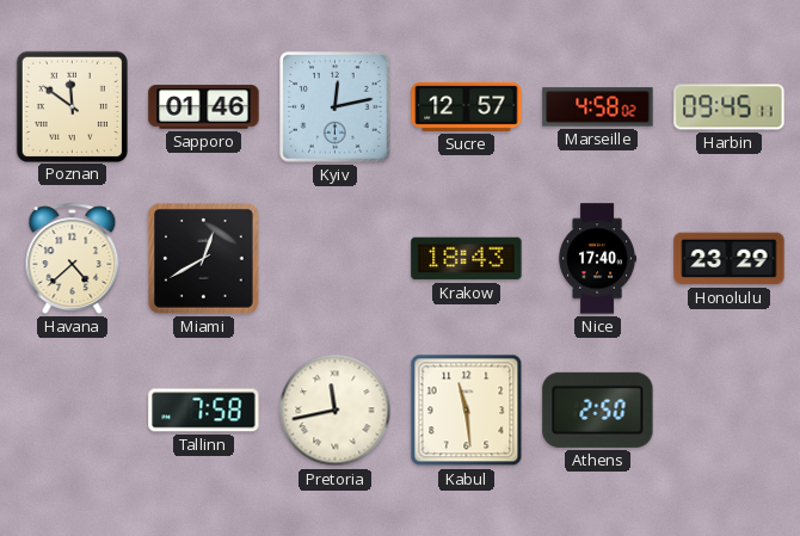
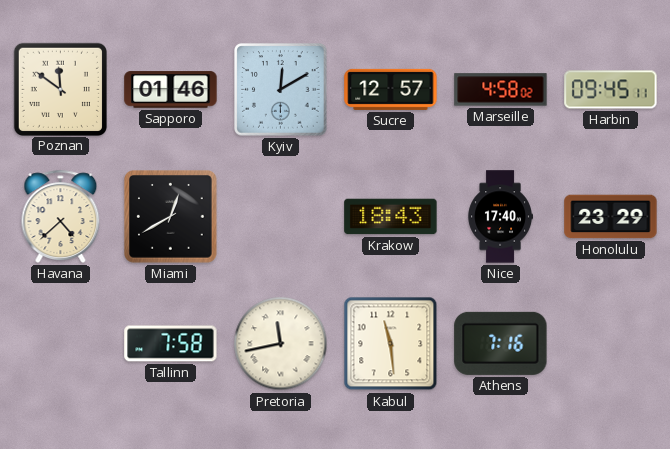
Kyiv: 12:13 -> 12:10
Athens: 2:50 -> 7:16
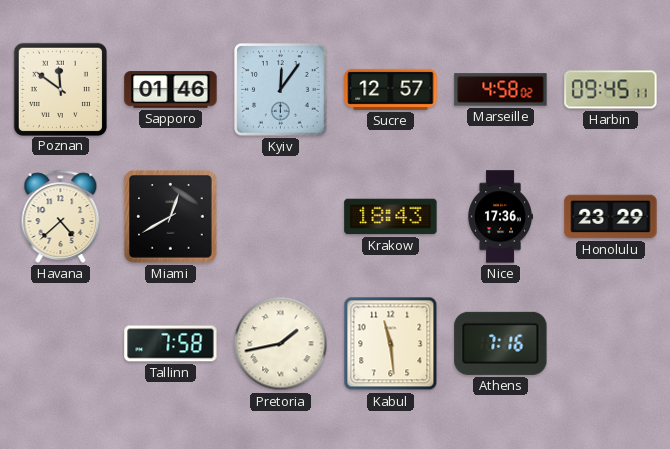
Kyiv: 12:10 -> 12:06
Nice: 17:40 -> 17:36
Pretoria: 11:43 -> 1:43
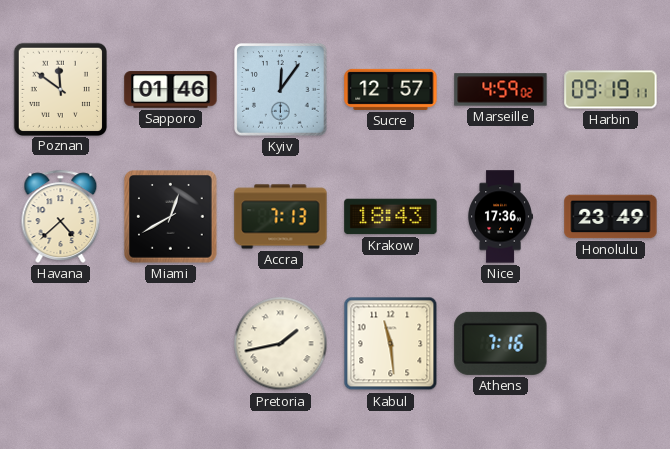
Marseille: 4:58 -> 4:59
Harbin: 09:45 -> 09:19
Accra: none -> 7:13
Honolulu: 23:29 -> 23:49
Tallinn: 7:58 -> none
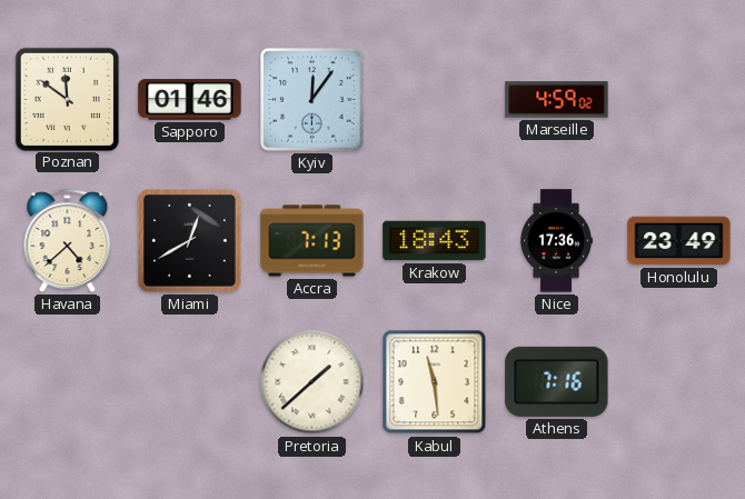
Sucre: 12:57 -> none
Harbin: 09:19 -> none
Pretoria: 1:43 -> 1:38
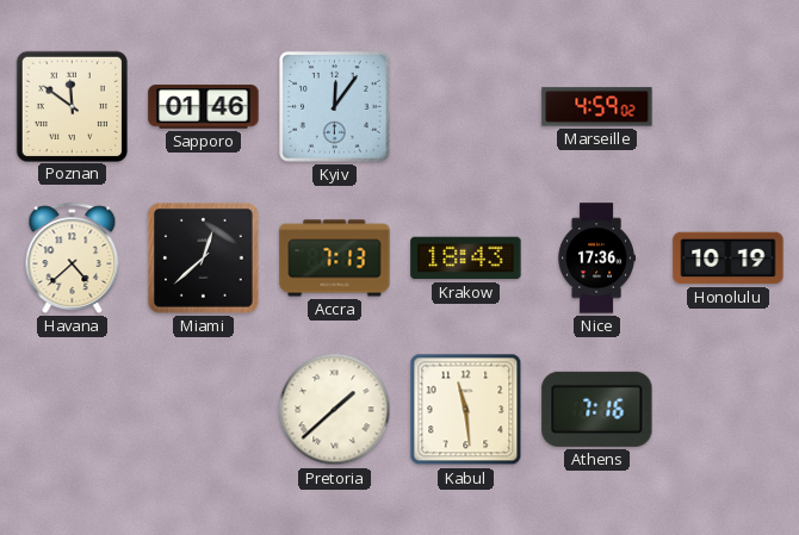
Miami: 12:40 -> 12:38
Honolulu: 23:49 -> 10:19
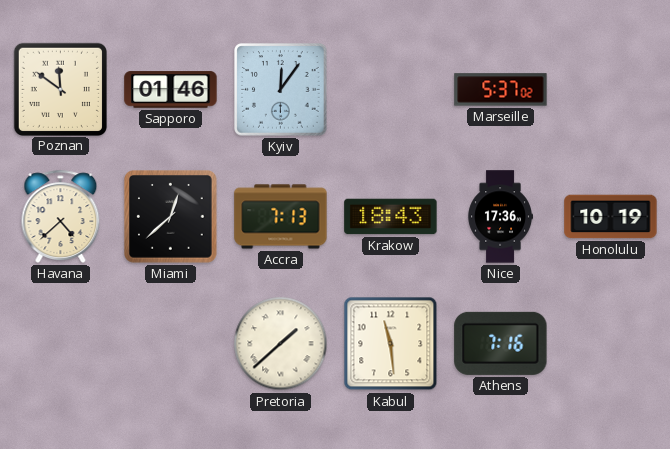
Marseille: 4:59 -> 5:37
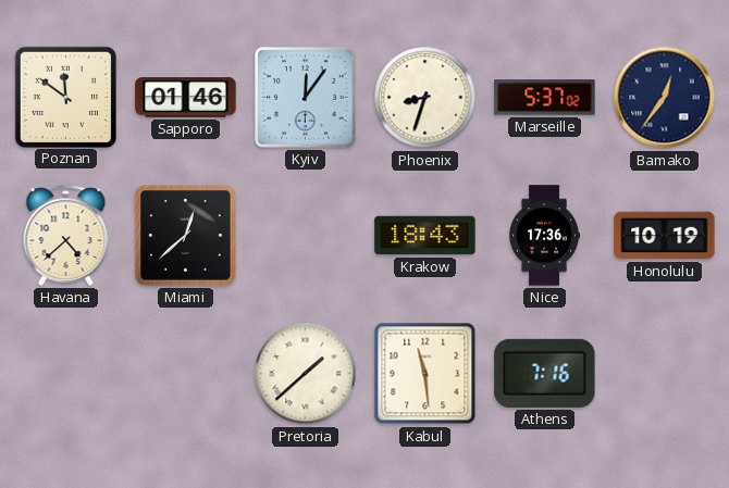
Phoenix: none -> 8:33
Bamako: none -> 12:36
Accra: 7:13 -> none
